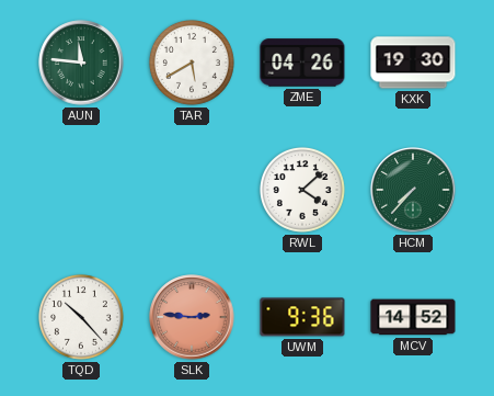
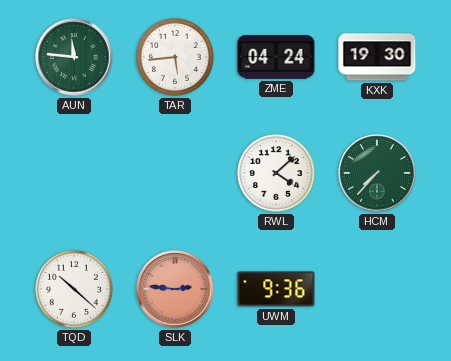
TAR: 5:40 -> 5:44
ZME: 04:26 -> 04:24
TQD: 10:23 -> 10:22
MCV: 14:52 -> none
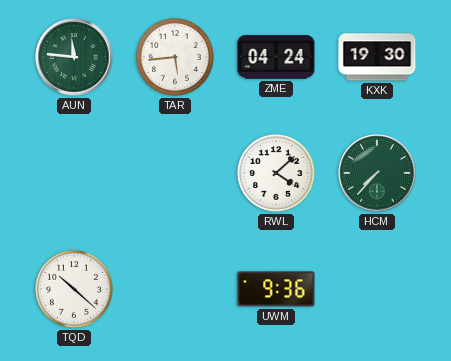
SLK: 2:46 -> none
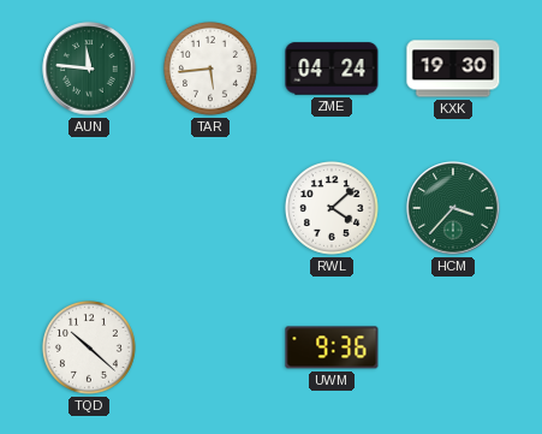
HCM: 7:37 -> 3:37
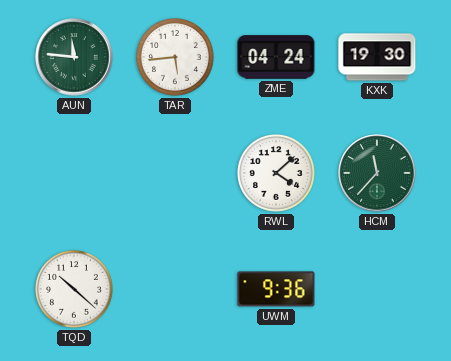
HCM: 3:37 -> 11:37
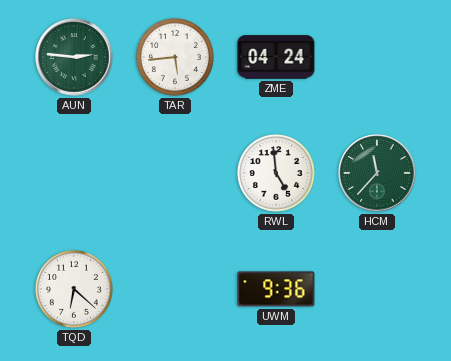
AUN: 11:46 -> 2:46
KXK: 19:30 -> none
RWL: 4:08 -> 4:59
TQD: 10:22 -> 6:22
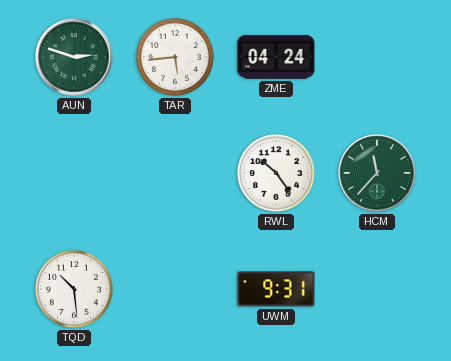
AUN: 2:46 -> 2:48
RWL: 4:59 -> 10:24
TQD: 6:22 -> 10:29
UWM: 9:36 -> 9:31
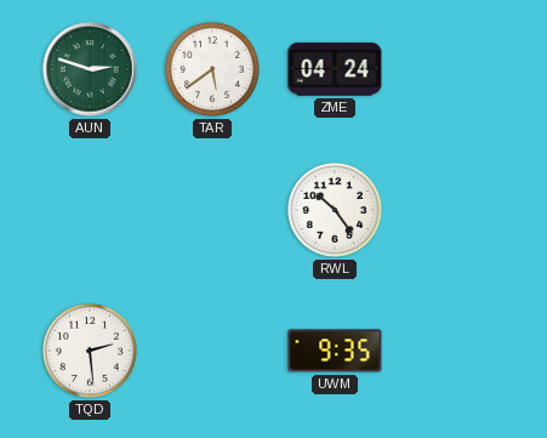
TAR: 5:44 -> 5:39
HCM: 11:37 -> none
TQD: 10:29 -> 2:29
UWM: 9:31 -> 9:35
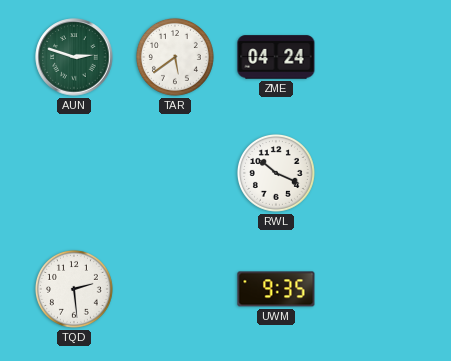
RWL: 10:24 -> 10:19
